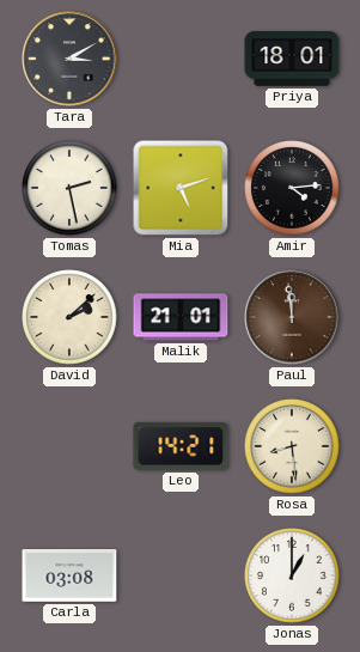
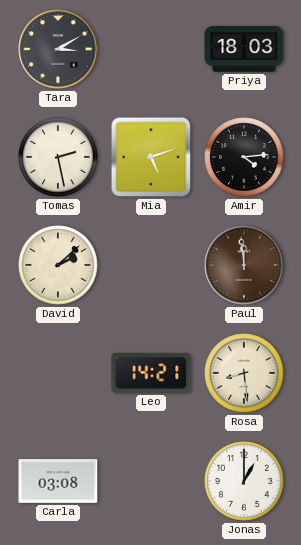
Priya: 18:01 -> 18:03
Malik: 21:01 -> none
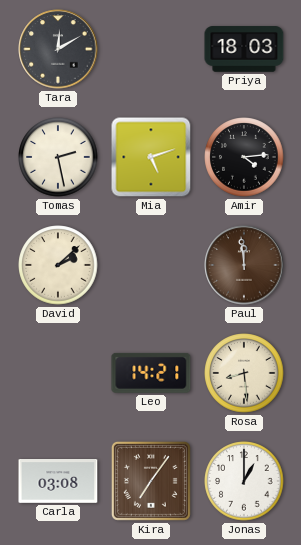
Tara: 3:10 -> 12:10
Kira: none -> 7:06
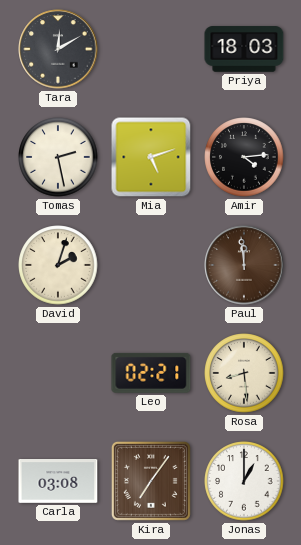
David: 2:08 -> 2:03
Leo: 14:21 -> 02:21
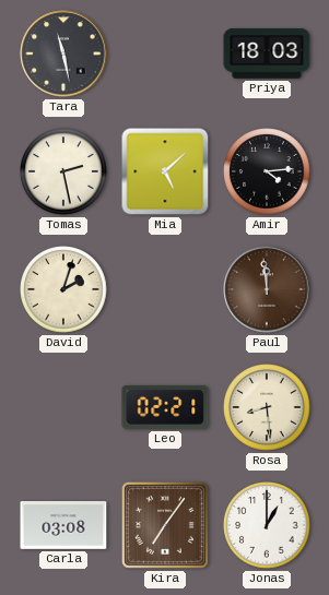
Tara: 12:10 -> 11:28
Mia: 5:12 -> 5:08
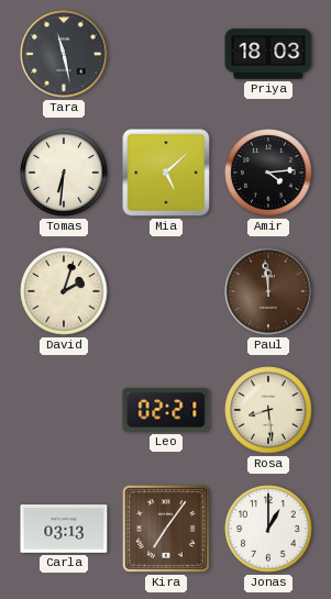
Tomas: 2:28 -> 6:31
Carla: 03:08 -> 03:13
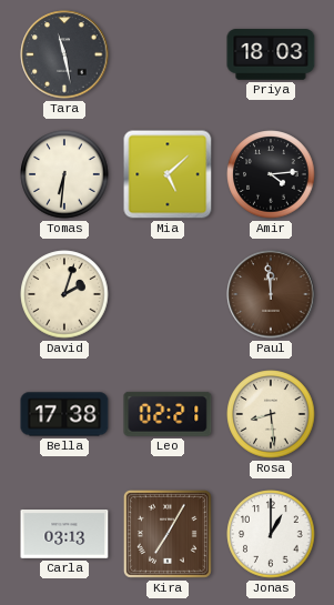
Bella: none -> 17:38
Kira: 7:06 -> 7:05
